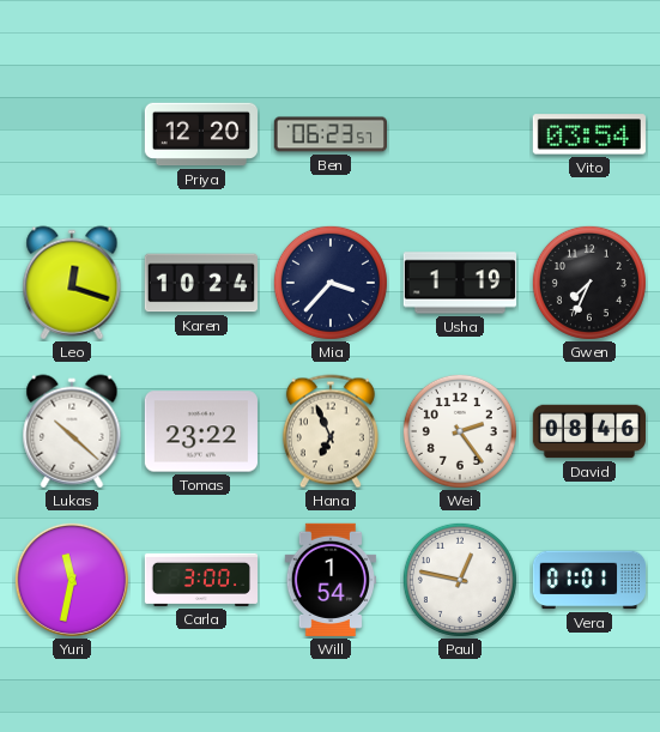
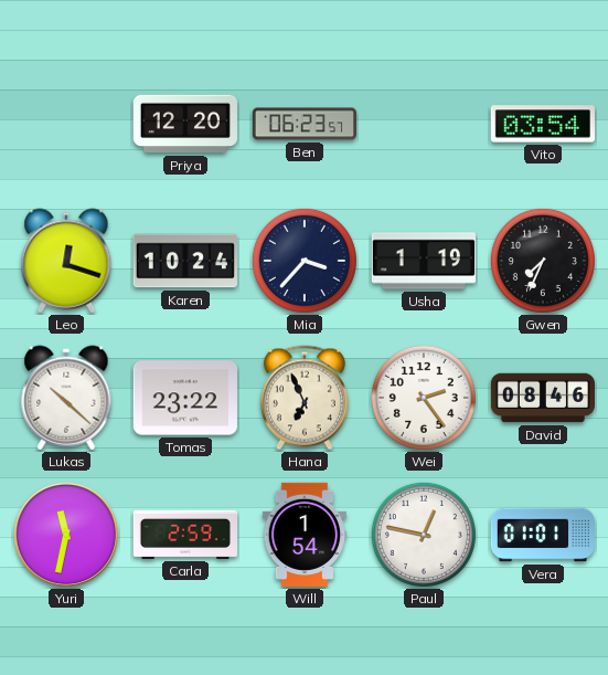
Carla: 3:00 -> 2:59
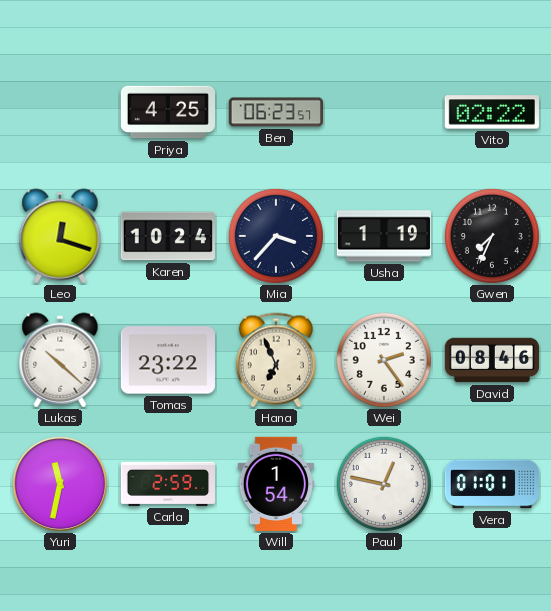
Priya: 12:20 -> 4:25
Vito: 03:54 -> 02:22
